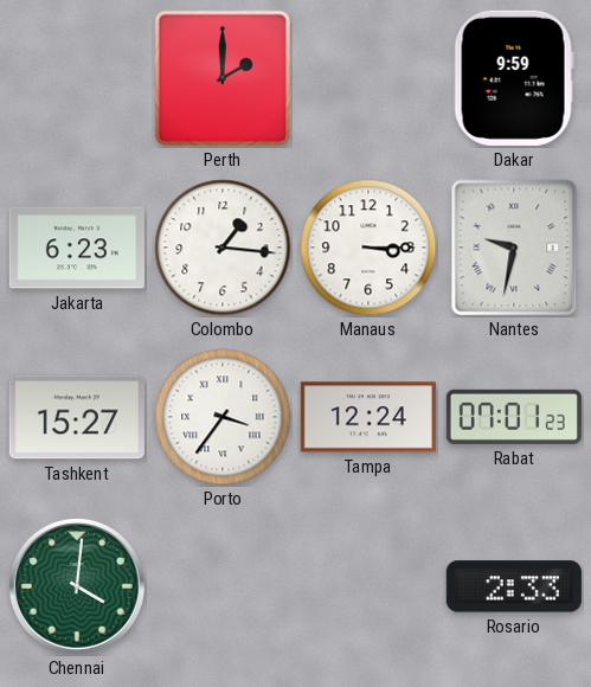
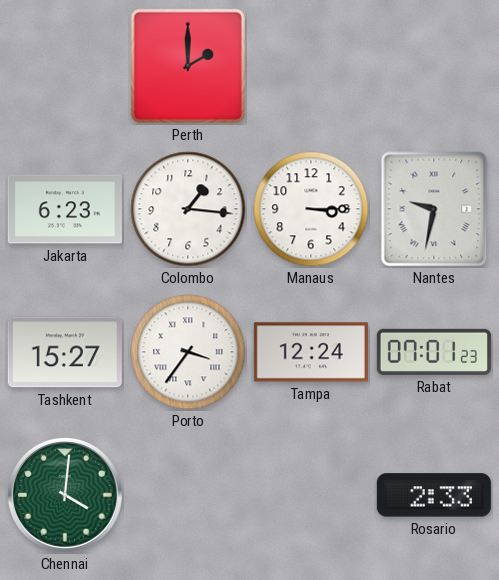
Dakar: 9:59 -> none
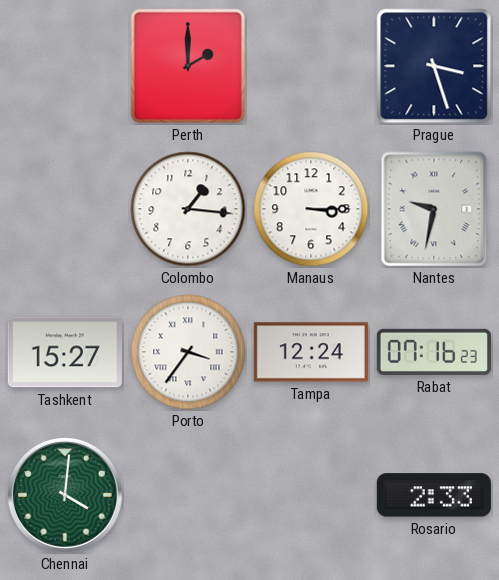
Prague: none -> 3:27
Jakarta: 6:23 -> none
Rabat: 07:01 -> 07:16
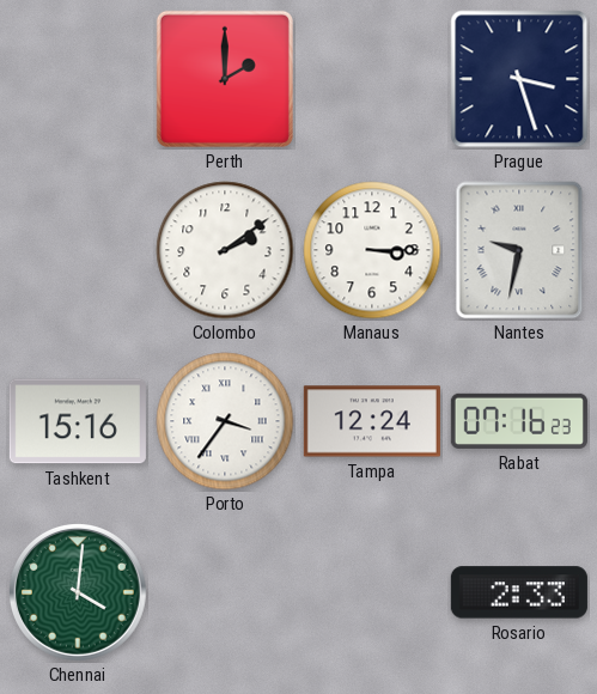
Colombo: 1:16 -> 2:09
Tashkent: 15:27 -> 15:16
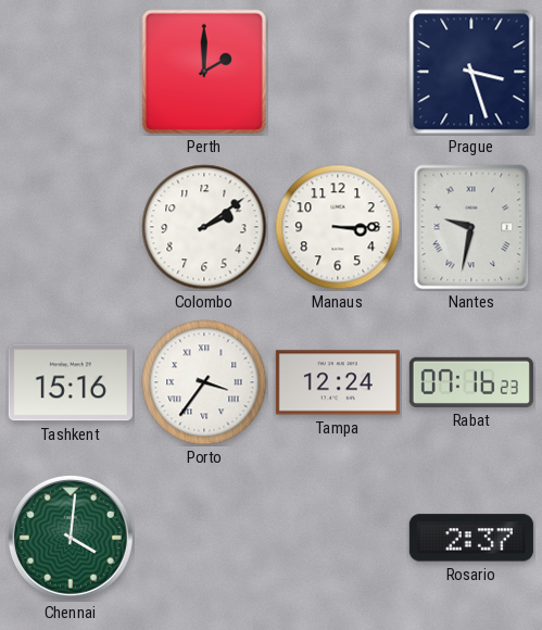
Rosario: 2:33 -> 2:37
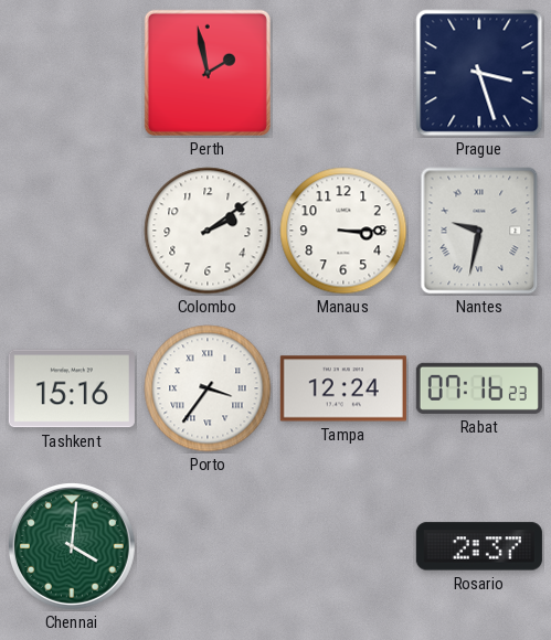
Perth: 2:00 -> 1:58
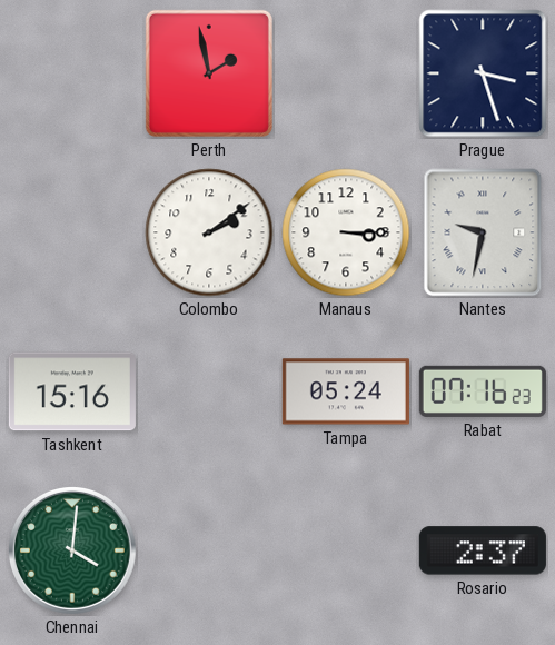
Porto: 3:36 -> none
Tampa: 12:24 -> 05:24
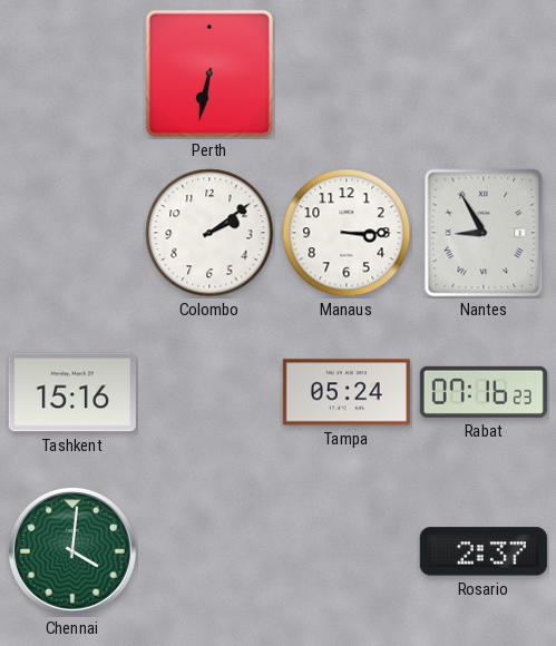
Perth: 1:58 -> 6:32
Prague: 3:27 -> none
Nantes: 9:32 -> 8:55
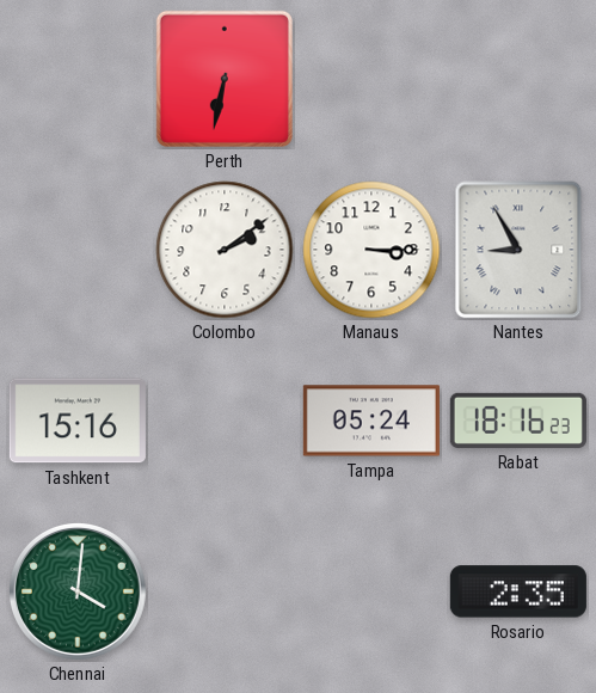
Rabat: 07:16 -> 18:16
Rosario: 2:37 -> 2:35
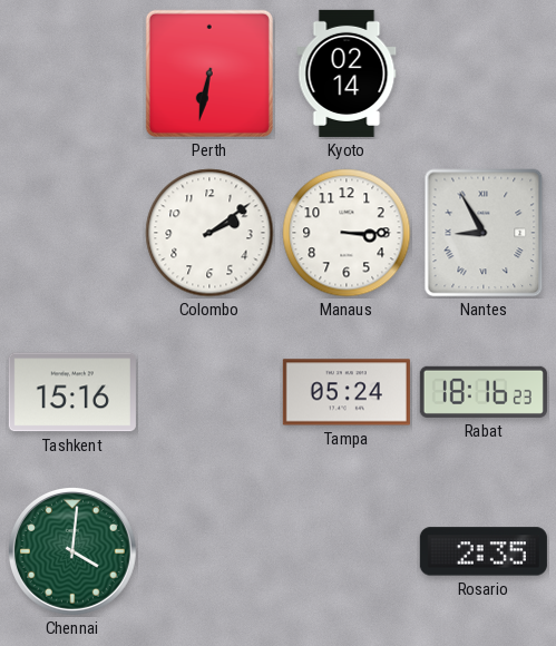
Kyoto: none -> 02:14
